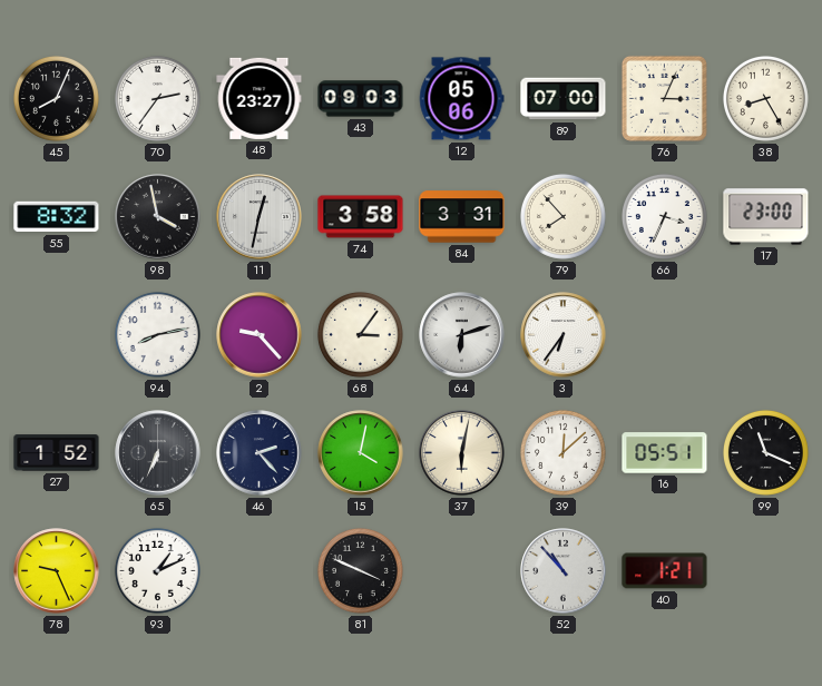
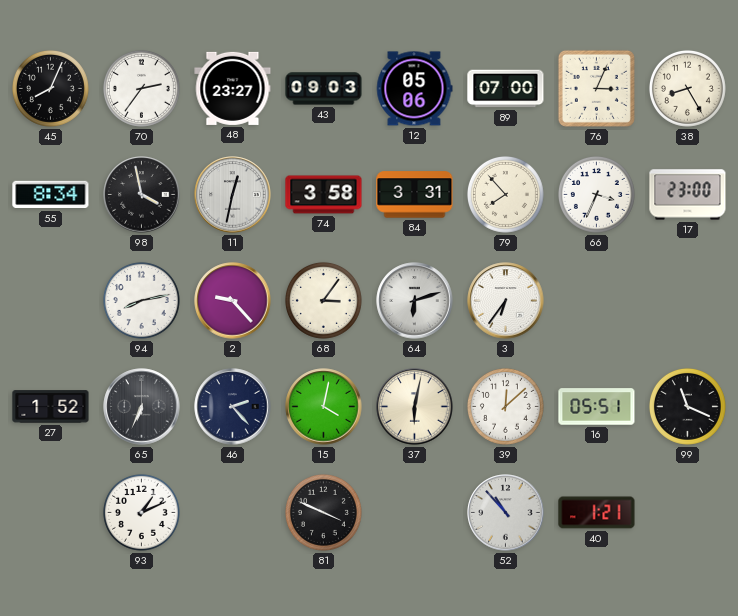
55: 8:32 -> 8:34
78: 9:26 -> none
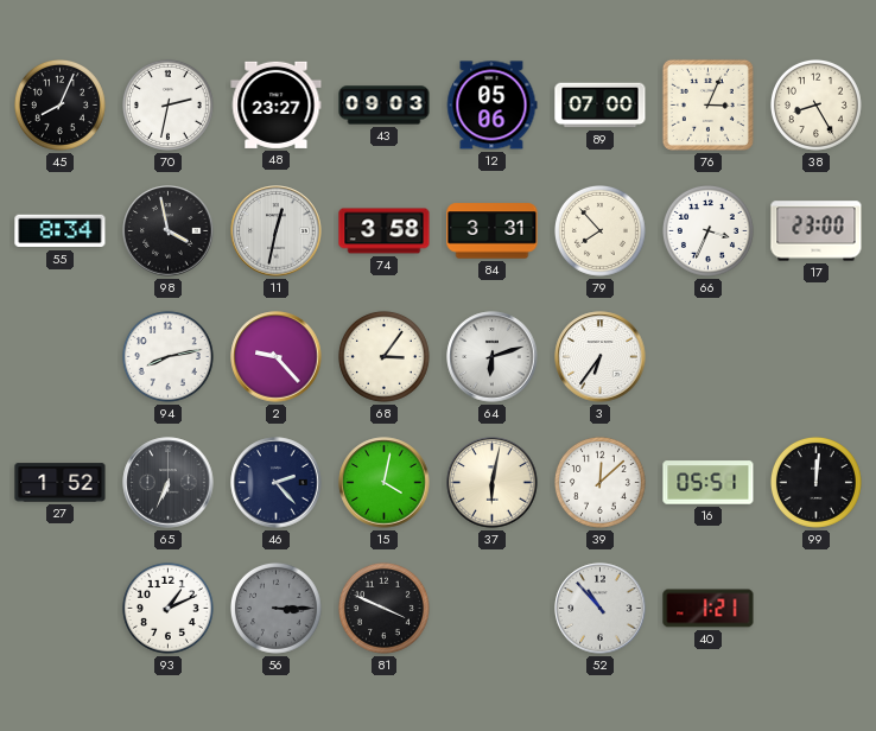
70: 2:36 -> 2:32
99: 11:19 -> 12:01
56: none -> 3:15
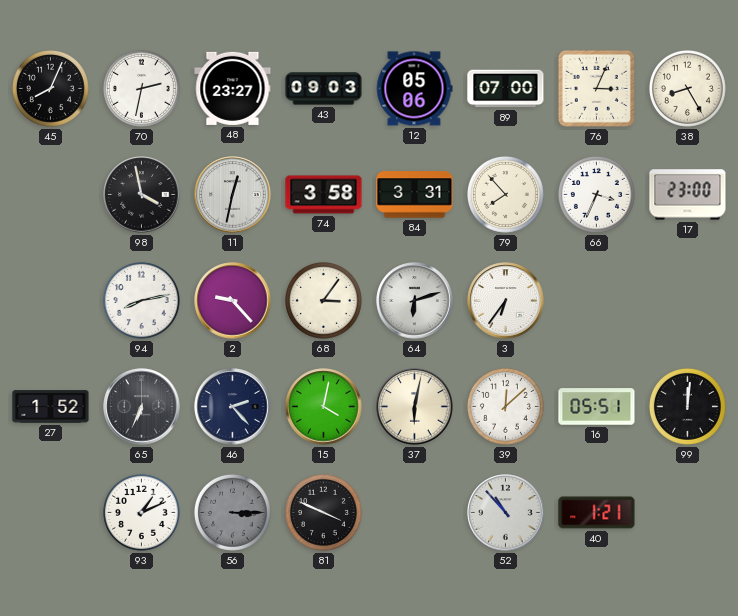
55: 8:34 -> none
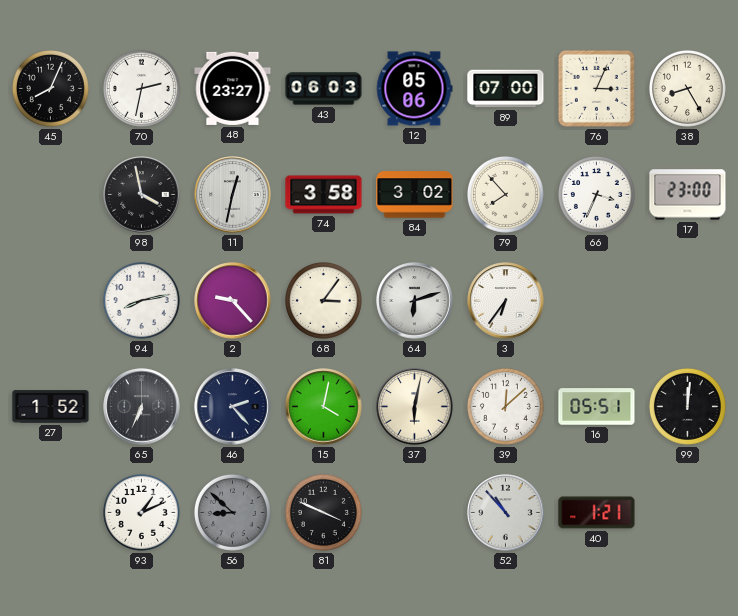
43: 09:03 -> 06:03
84: 3:31 -> 3:02
56: 3:15 -> 8:52
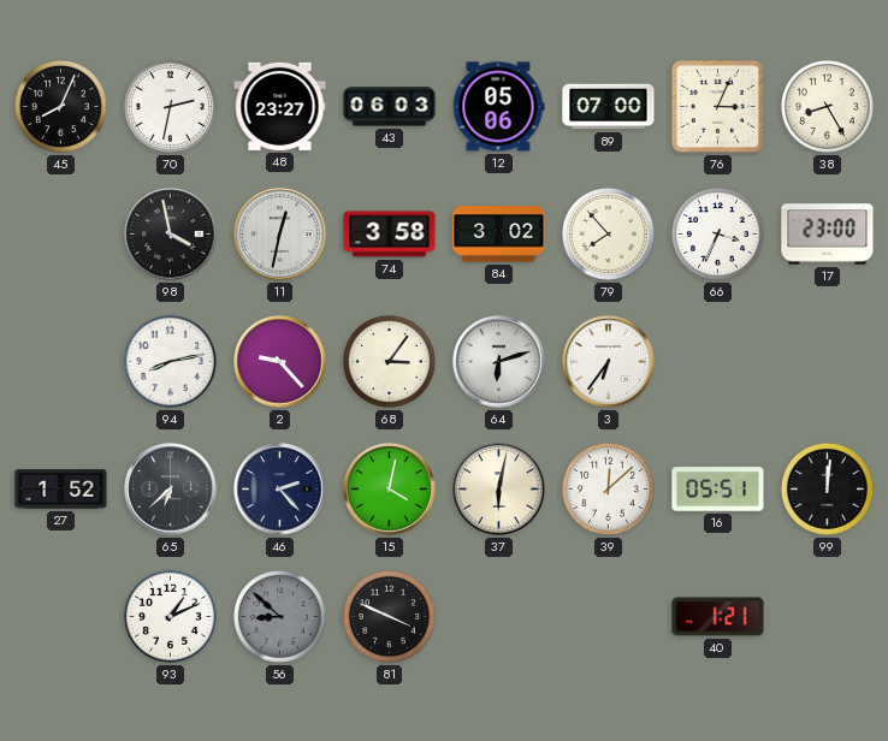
65: 6:34 -> 6:38
52: 10:53 -> none
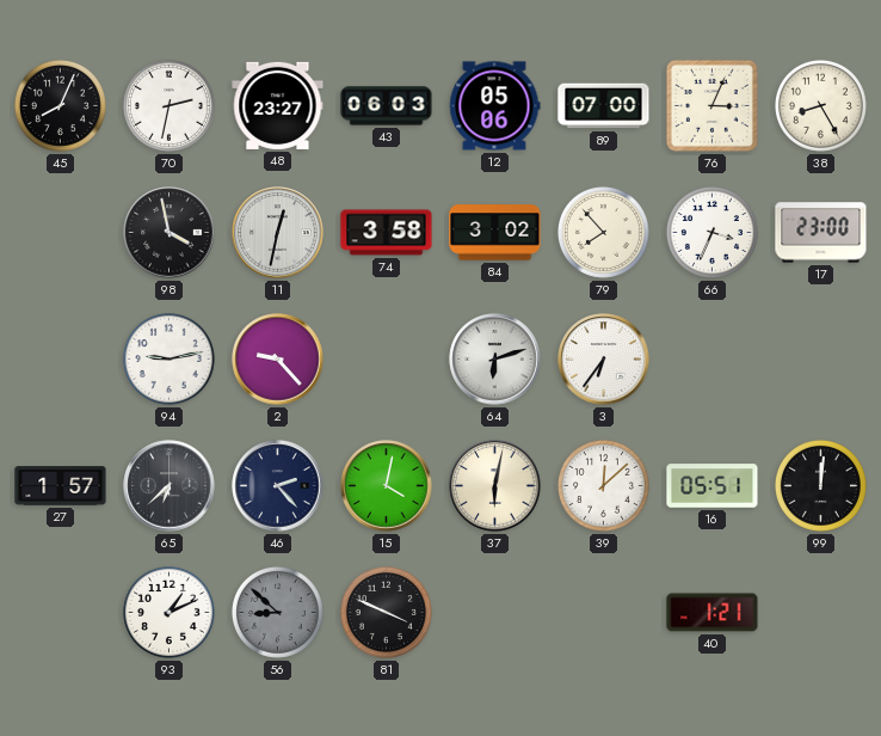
94: 8:13 -> 9:13
68: 3:06 -> none
27: 1:52 -> 1:57
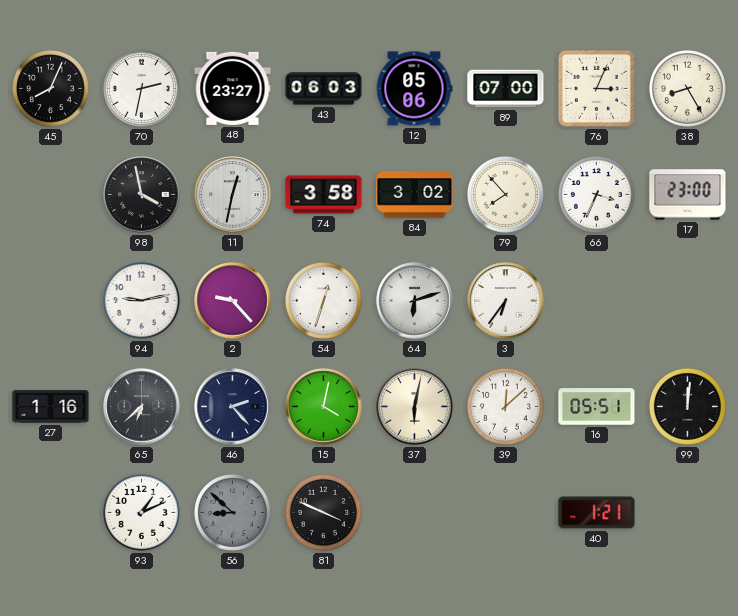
54: none -> 12:33
27: 1:57 -> 1:16
